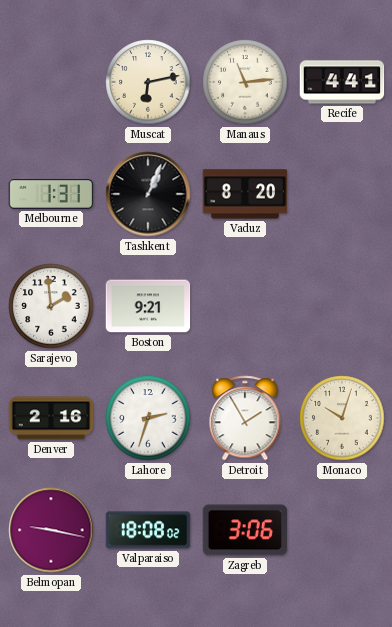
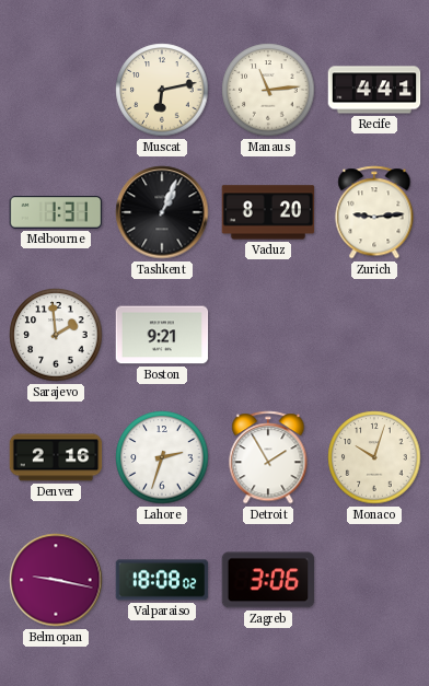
Zurich: none -> 9:14
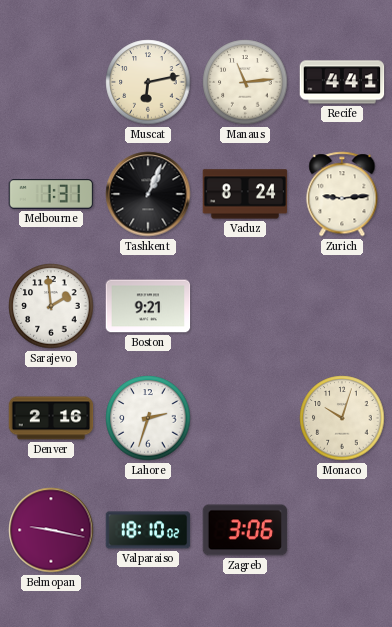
Vaduz: 8:20 -> 8:24
Detroit: 1:55 -> none
Valparaiso: 18:08 -> 18:10
